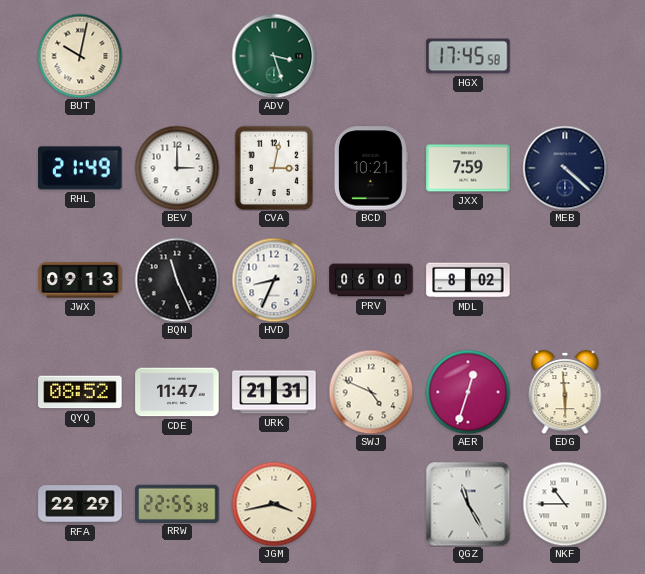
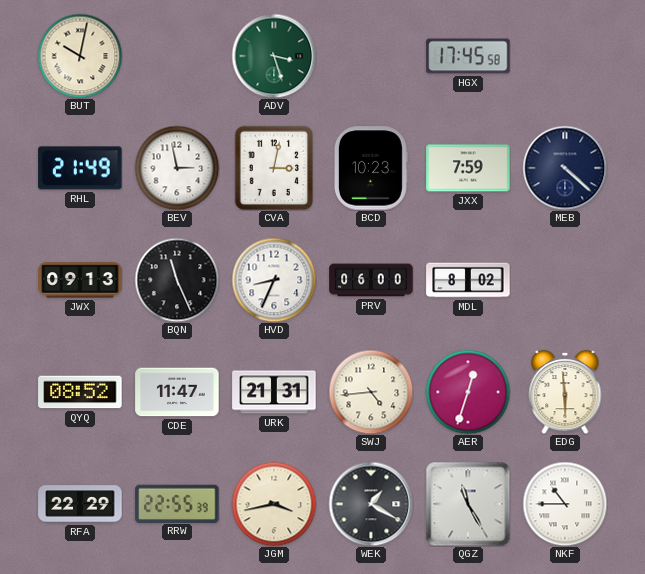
BEV: 3:00 -> 2:58
BCD: 10:21 -> 10:23
SWJ: 4:49 -> 4:44
WEK: none -> 1:20
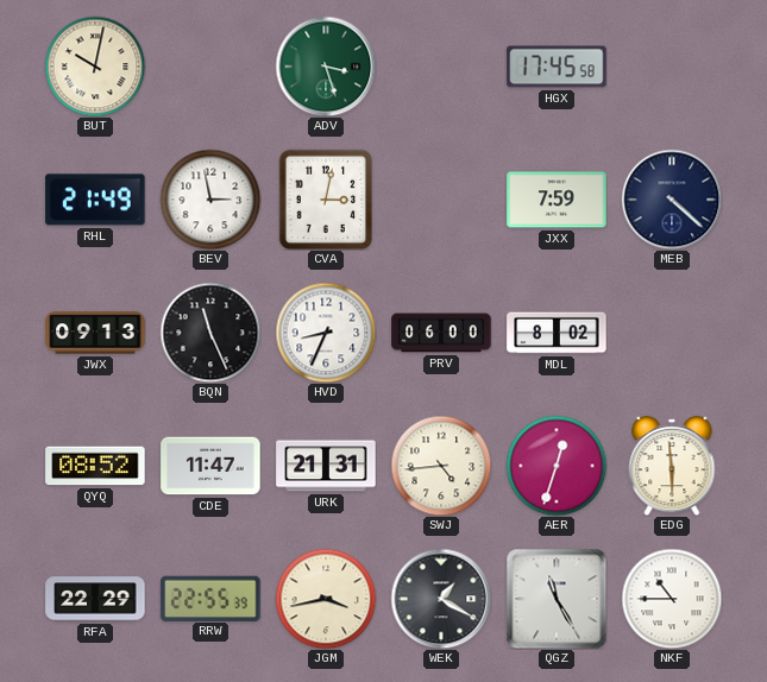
BCD: 10:23 -> none
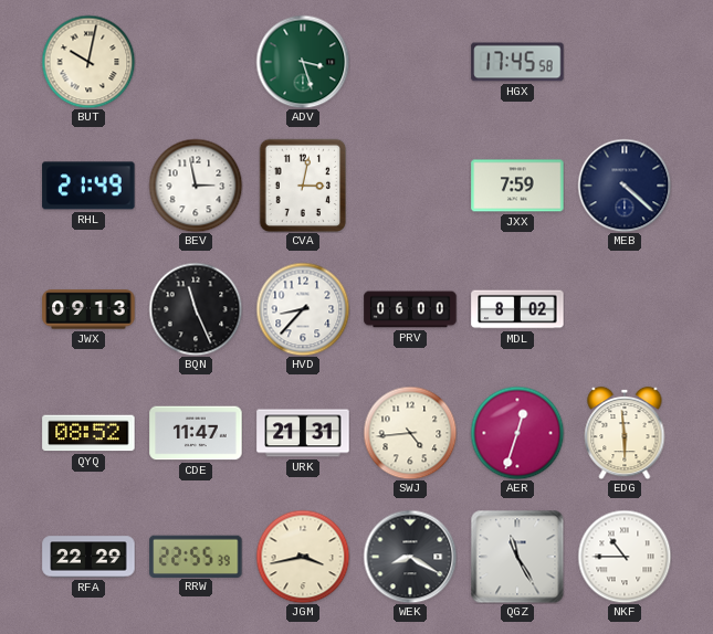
HVD: 8:34 -> 8:37
WEK: 1:20 -> 8:20
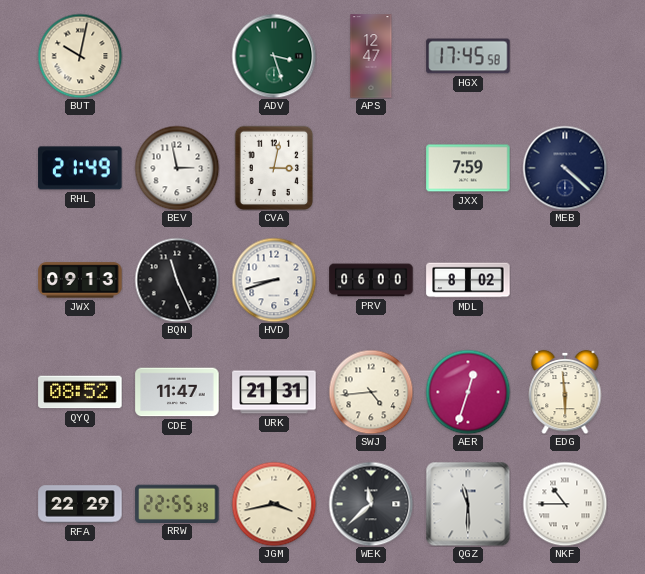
APS: none -> 12:47
HVD: 8:37 -> 8:42
WEK: 8:20 -> 11:38
QGZ: 11:25 -> 11:30
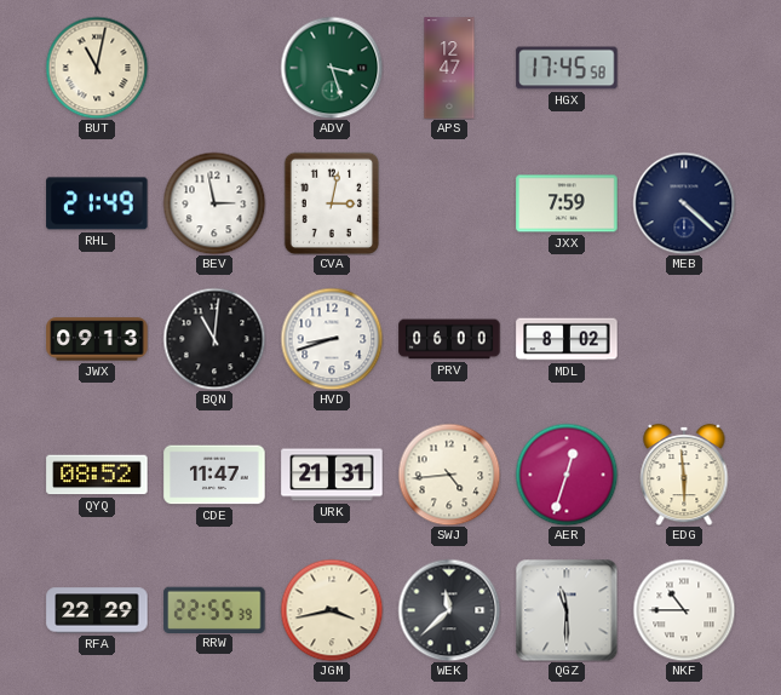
BUT: 10:02 -> 11:02
BQN: 11:26 -> 11:01
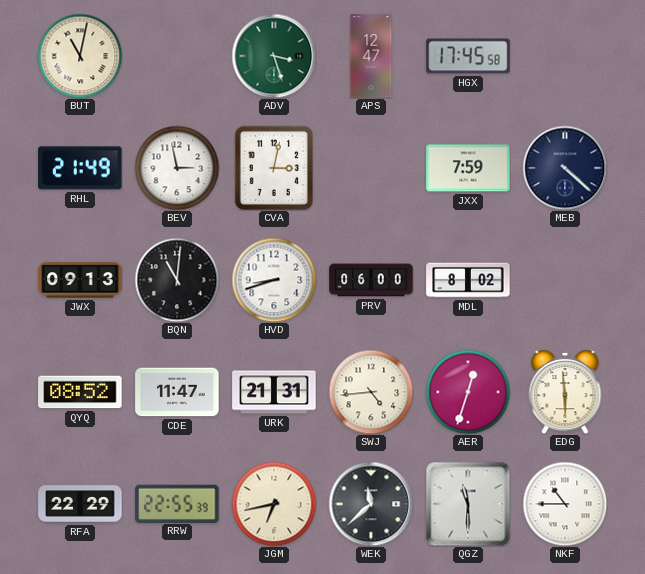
JGM: 3:43 -> 6:43
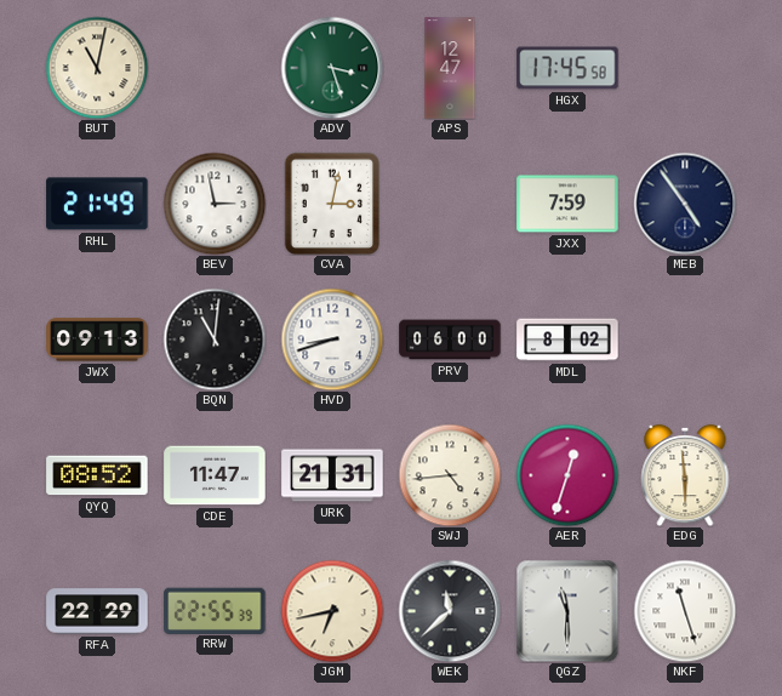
MEB: 4:22 -> 4:54
NKF: 10:45 -> 11:27
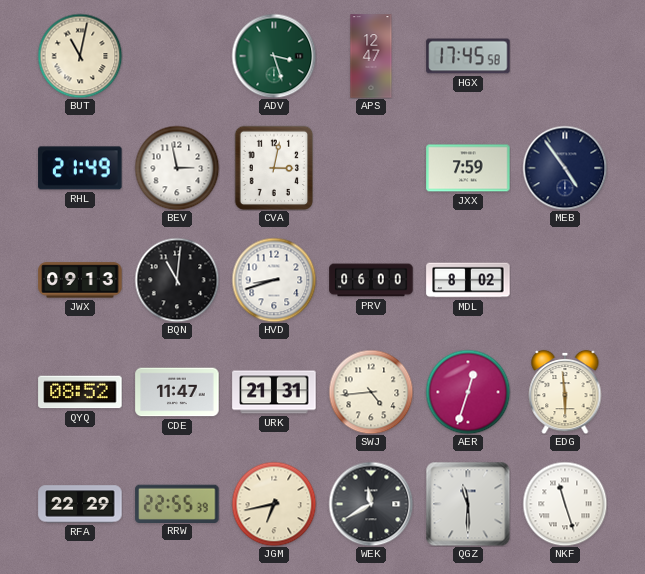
WEK: 11:38 -> 11:40
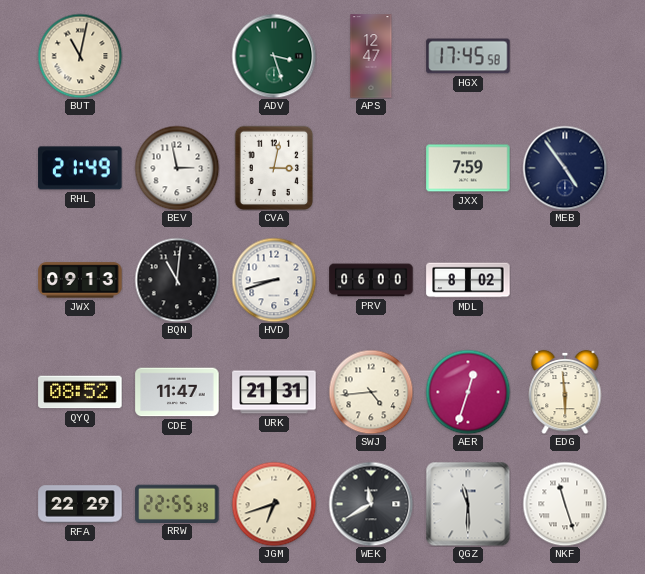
JGM: 6:43 -> 6:42
